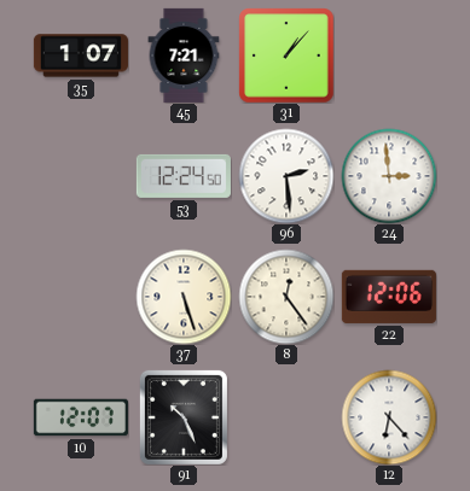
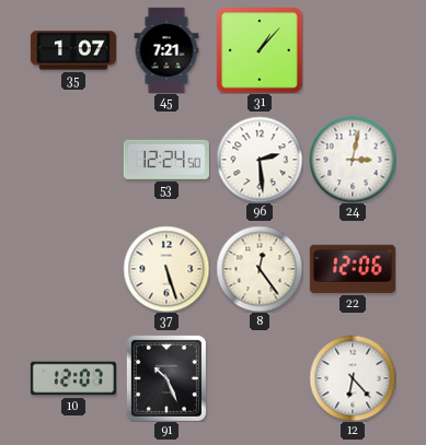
24: 2:59 -> 3:02
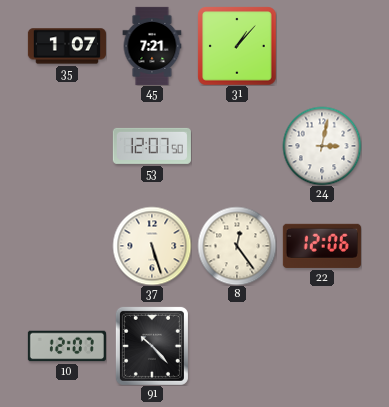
53: 12:24 -> 12:07
96: 2:29 -> none
91: 10:26 -> 10:23
12: 6:23 -> none
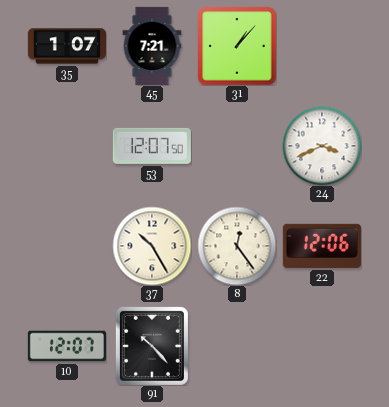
24: 3:02 -> 3:41
37: 5:27 -> 10:25
